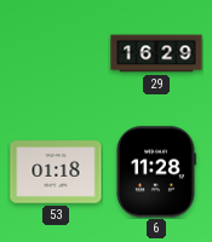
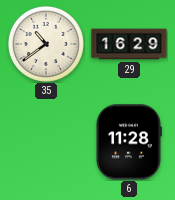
35: none -> 10:39
53: 01:18 -> none
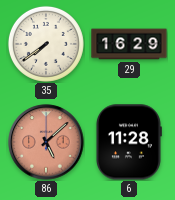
35: 10:39 -> 7:39
86: none -> 5:08
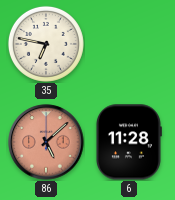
35: 7:39 -> 6:47
29: 16:29 -> none
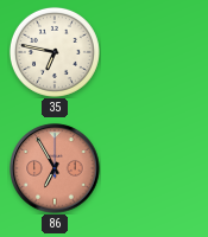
86: 5:08 -> 6:55
6: 11:28 -> none
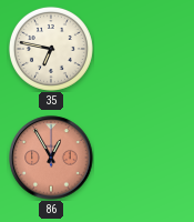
86: 6:55 -> 12:55
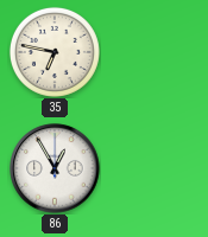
86 dial: salmon -> white
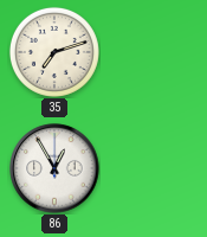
35: 6:47 -> 7:12
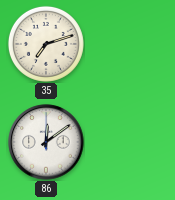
86: 12:55 -> 12:09
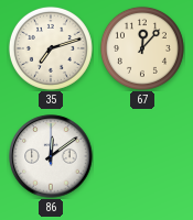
67: none -> 12:07
